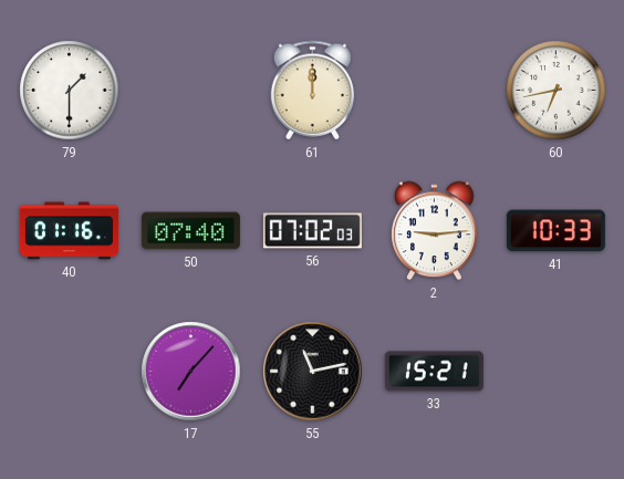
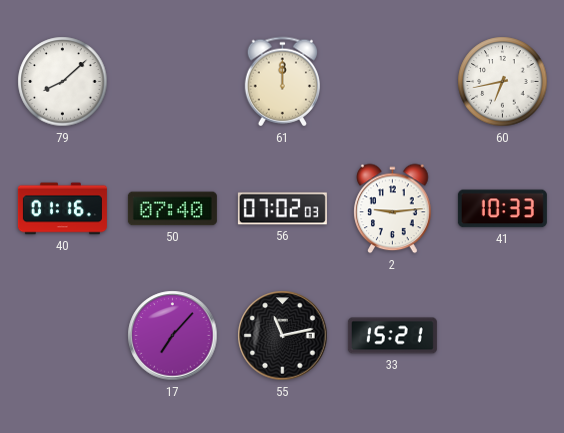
79: 1:30 -> 8:08
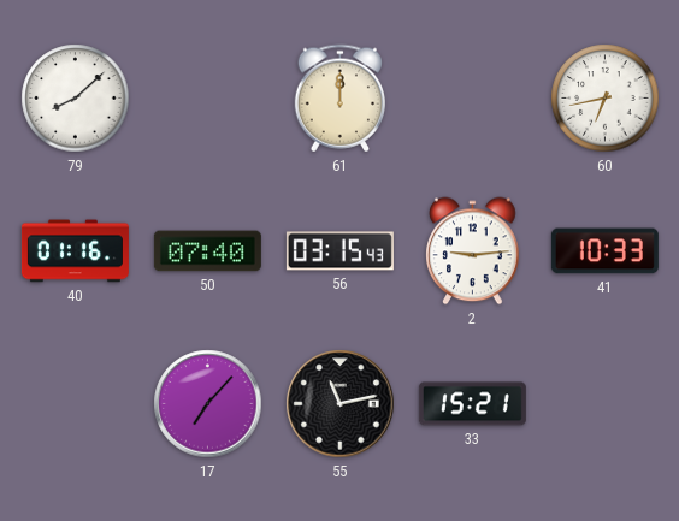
56: 07:02 -> 03:15
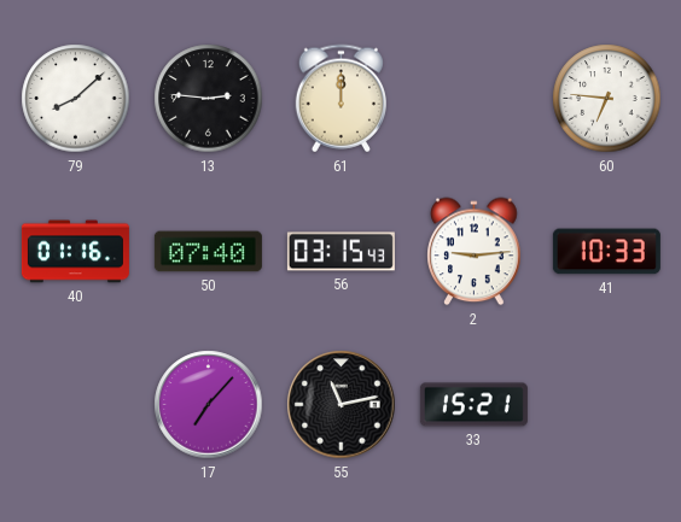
13: none -> 2:46
60: 6:43 -> 6:46
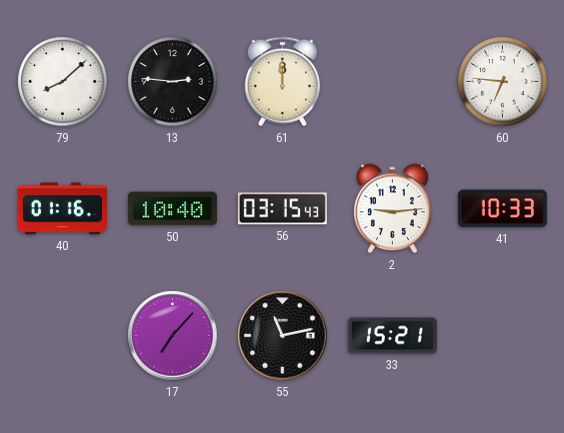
50: 07:40 -> 10:40
